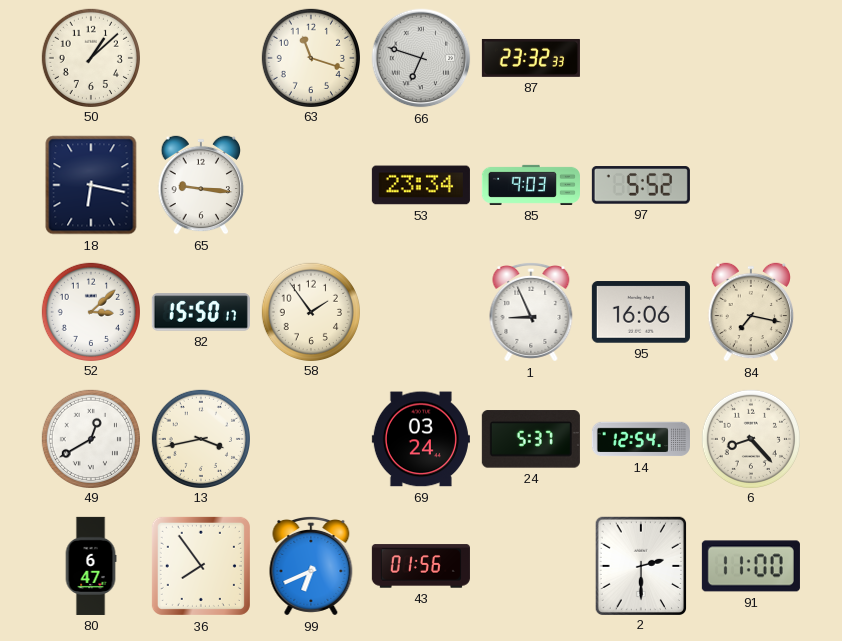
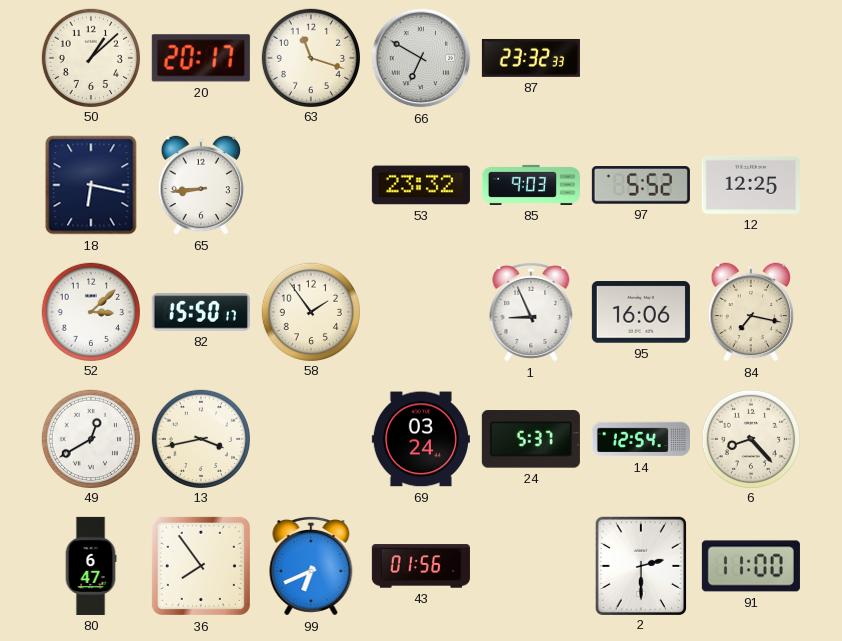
20: none -> 20:17
66: 6:48 -> 6:50
65: 9:16 -> 8:44
53: 23:34 -> 23:32
12: none -> 12:25
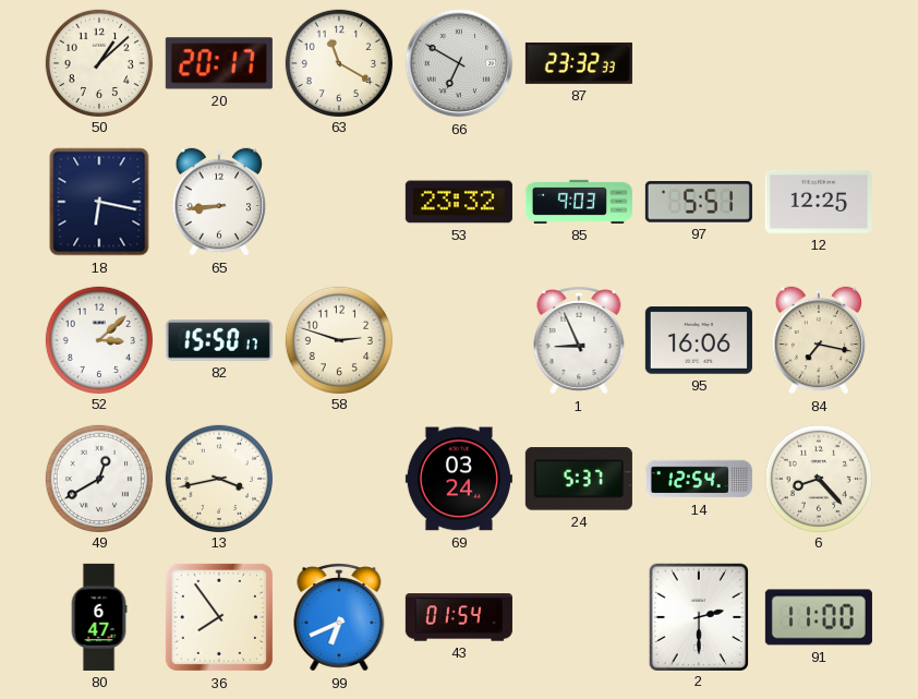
63: 11:18 -> 11:20
97: 5:52 -> 5:51
58: 1:54 -> 2:48
43: 01:56 -> 01:54
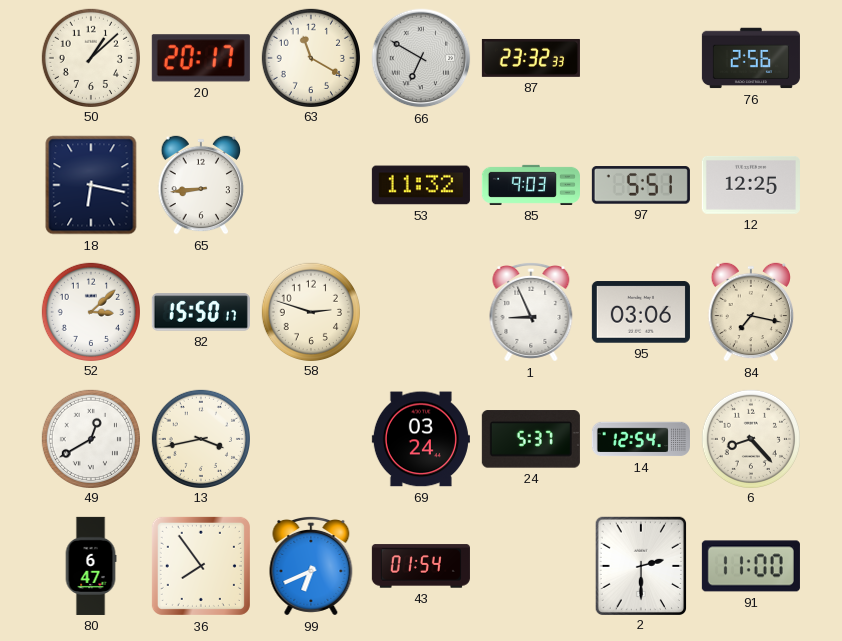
76: none -> 2:56
53: 23:32 -> 11:32
95: 16:06 -> 03:06
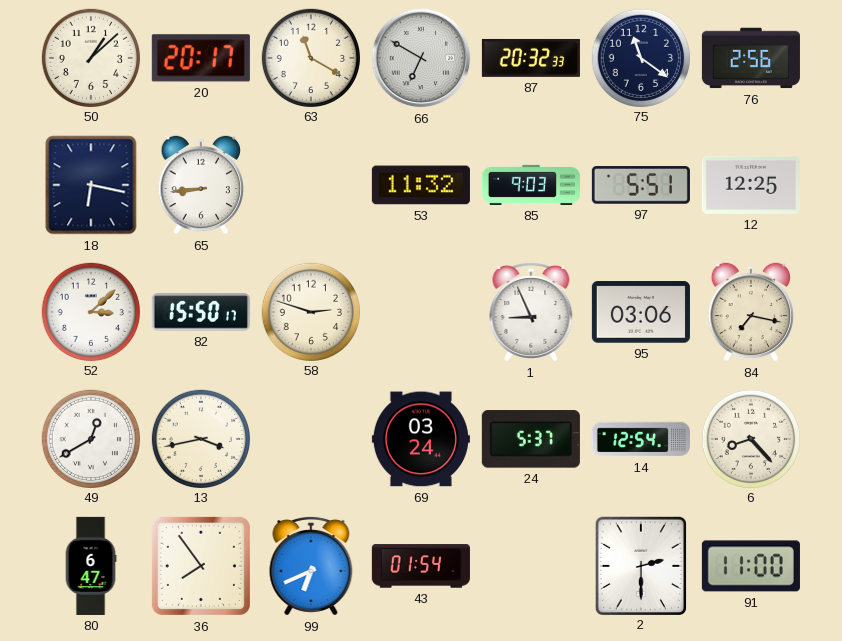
87: 23:32 -> 20:32
75: none -> 11:21
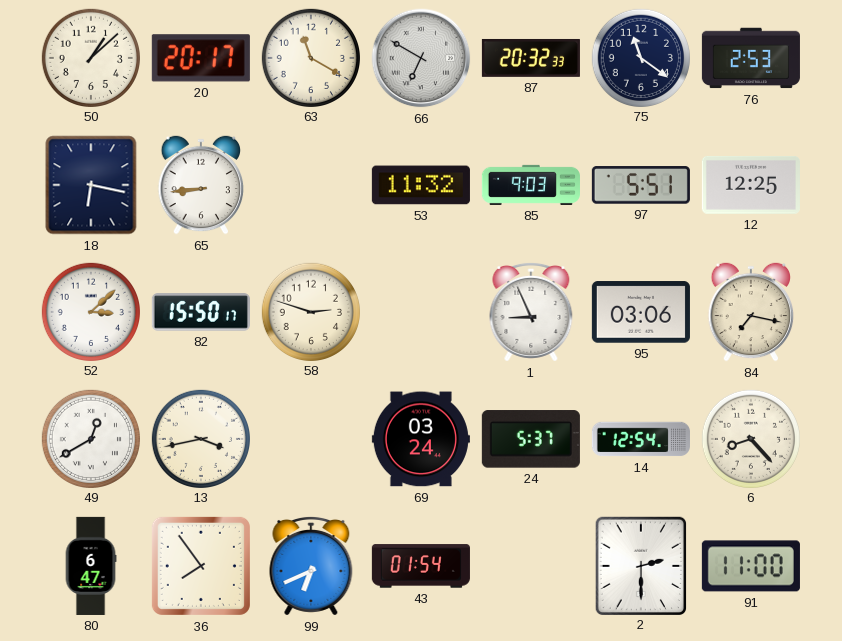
76: 2:56 -> 2:53
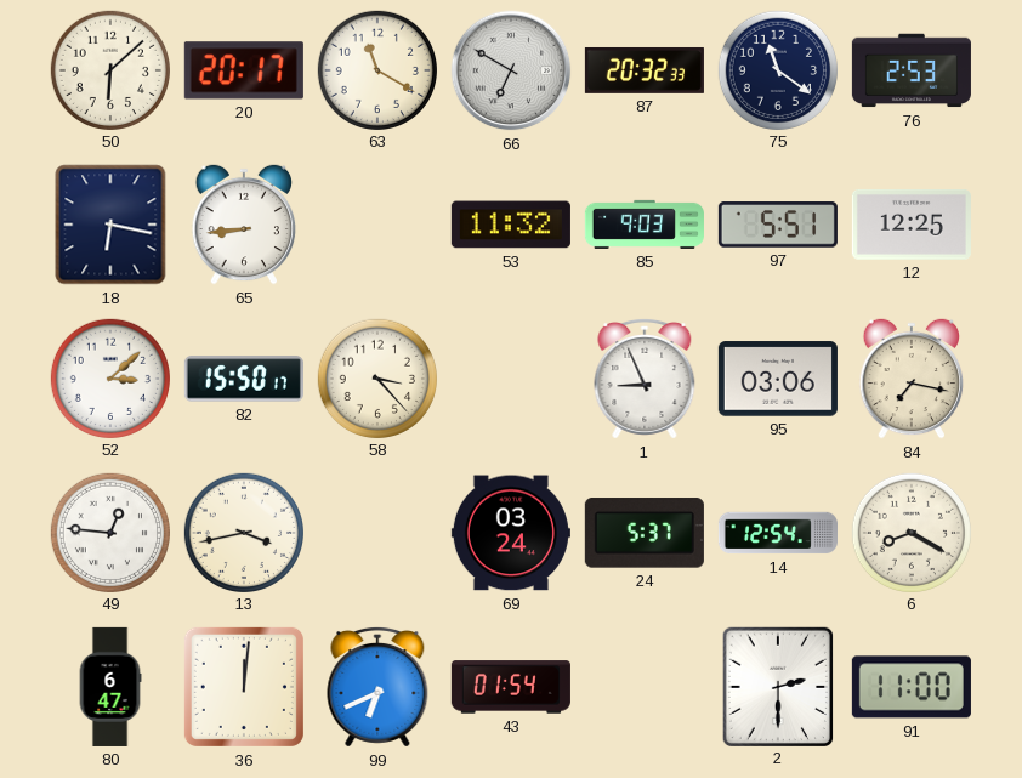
50: 1:08 -> 6:08
58: 2:48 -> 3:23
49: 12:40 -> 12:46
6: 8:23 -> 8:20
36: 7:54 -> 12:01
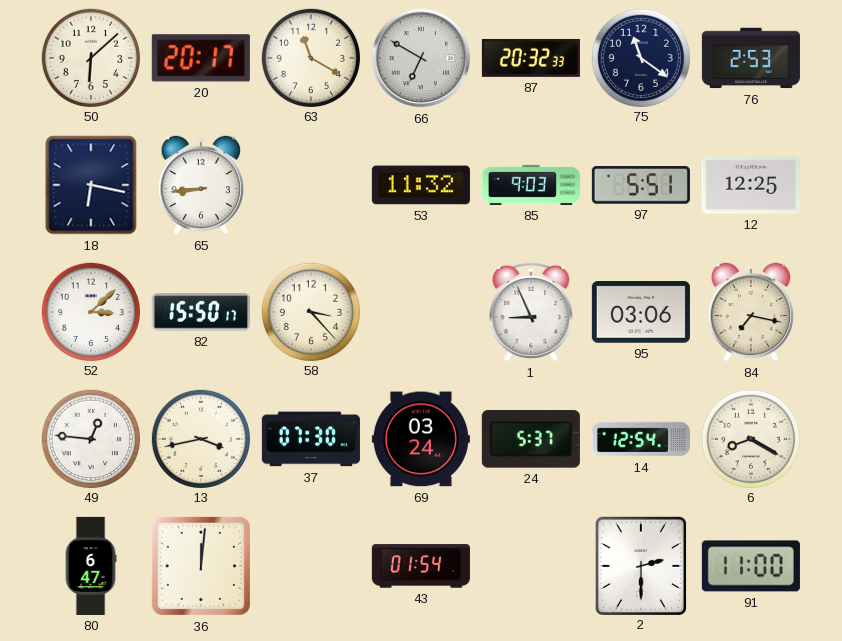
37: none -> 07:30
99: 6:41 -> none
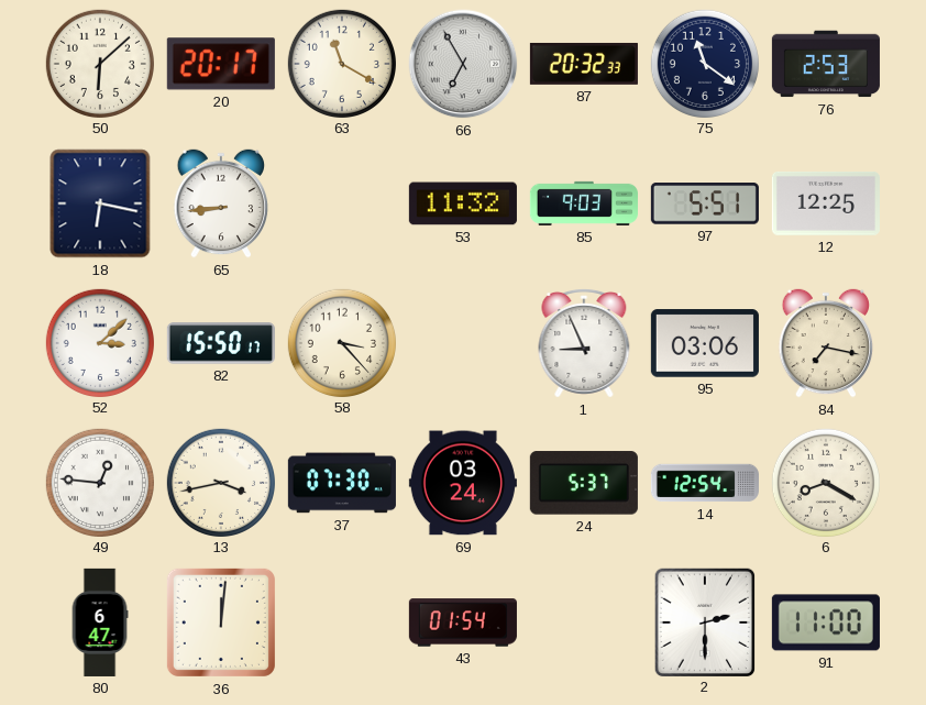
66: 6:50 -> 6:55
